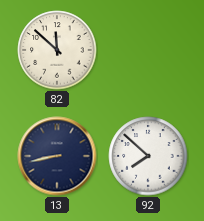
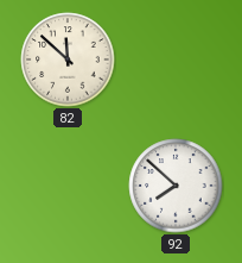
13: 8:43 -> none
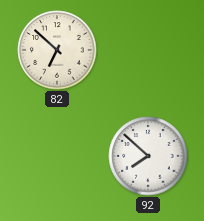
82: 11:52 -> 6:52
